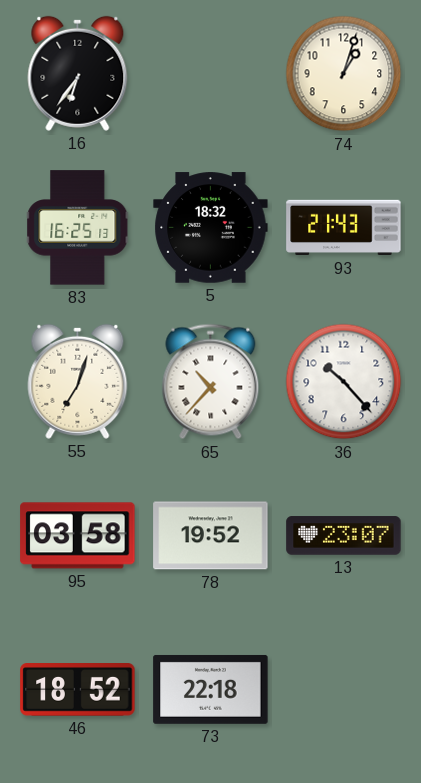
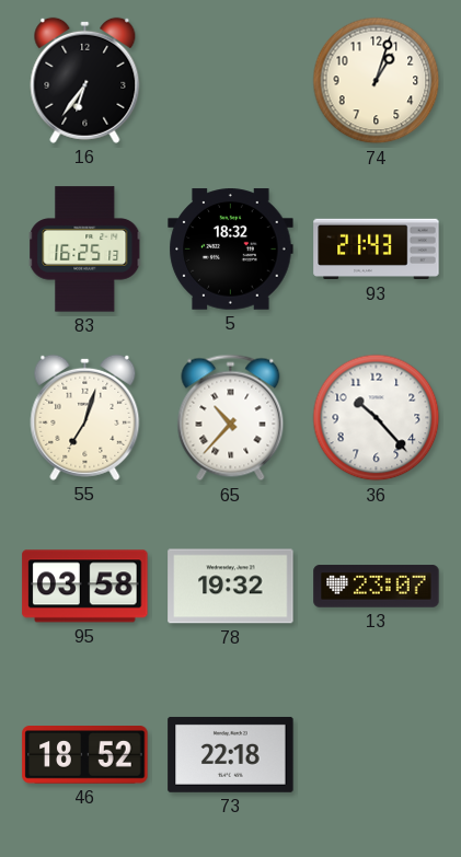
78: 19:52 -> 19:32
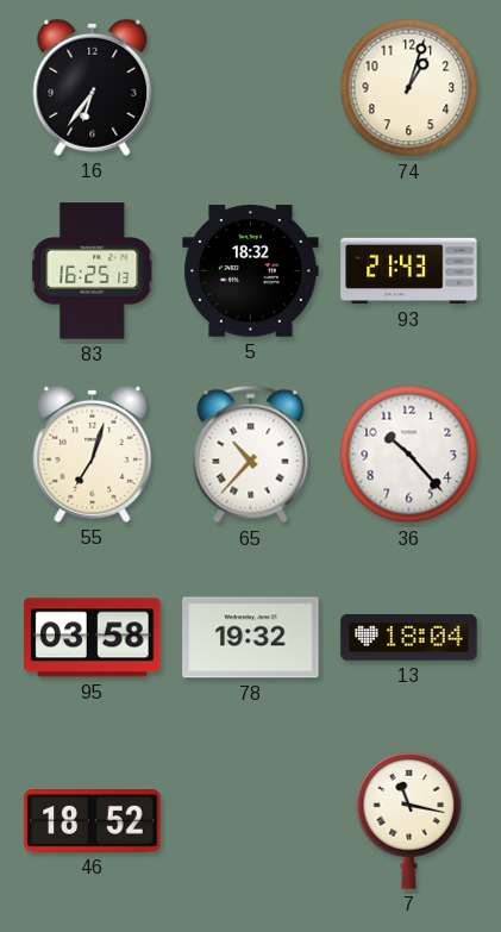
13: 23:07 -> 18:04
73: 22:18 -> none
7: none -> 11:17
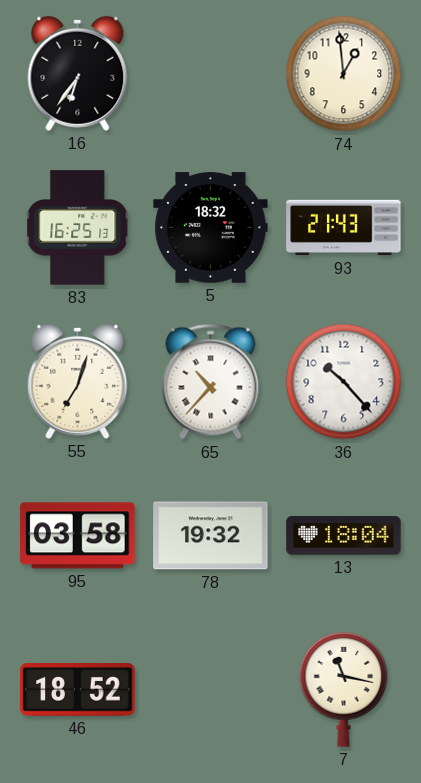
74: 1:03 -> 12:59
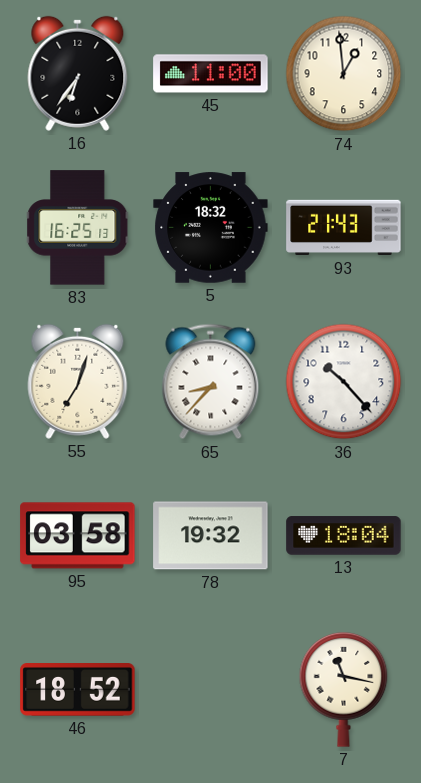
45: none -> 11:00
65: 10:37 -> 8:37
